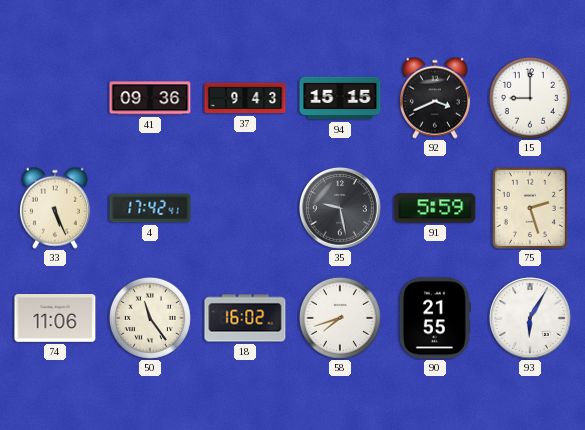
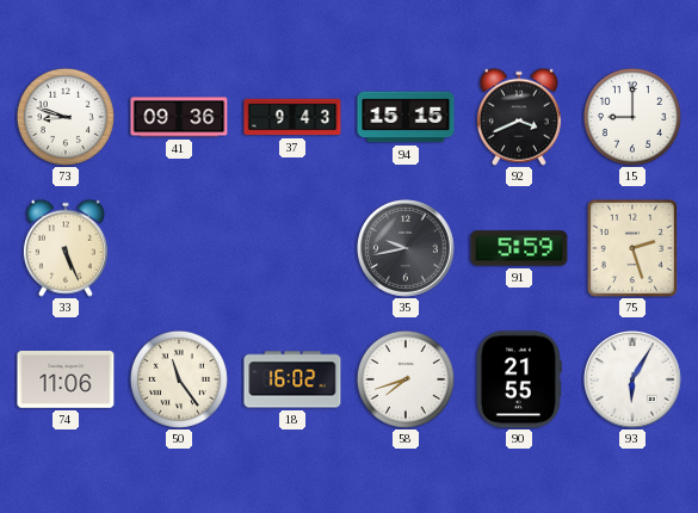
73: none -> 8:48
4: 17:42 -> none
35: 9:28 -> 9:43
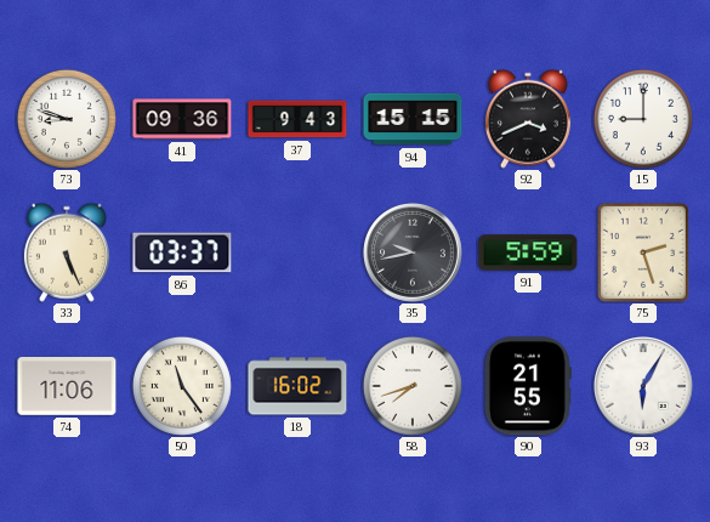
86: none -> 03:37
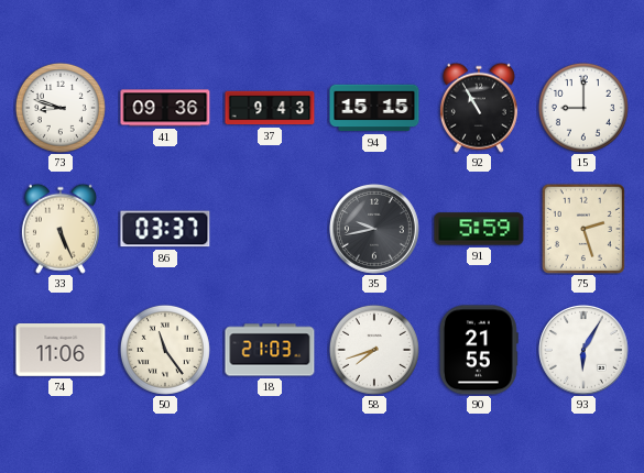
92: 3:41 -> 10:55
18: 16:02 -> 21:03
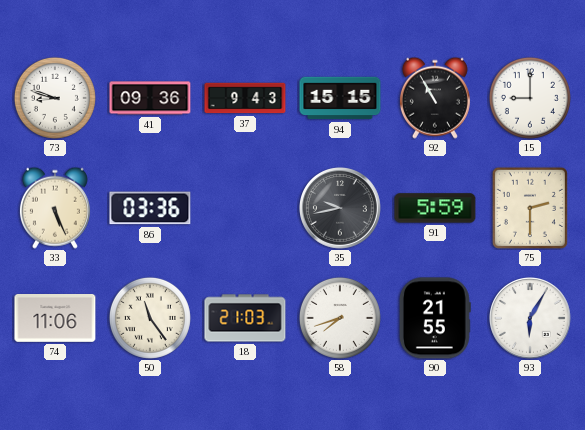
86: 03:37 -> 03:36
75: 2:27 -> 2:30
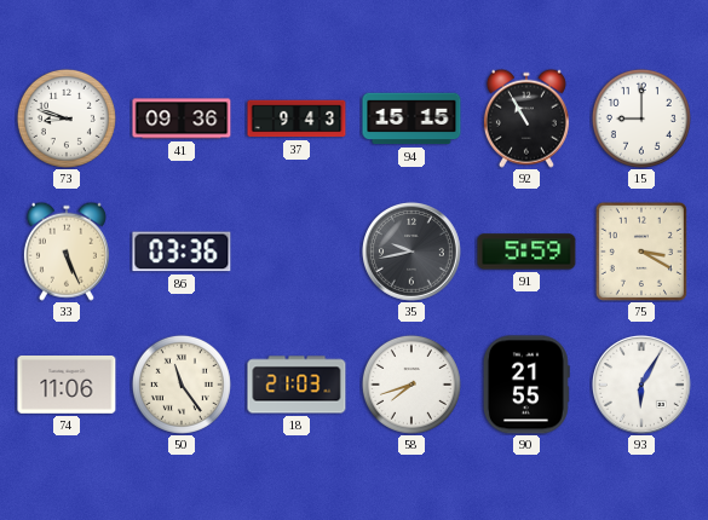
75: 2:30 -> 3:20
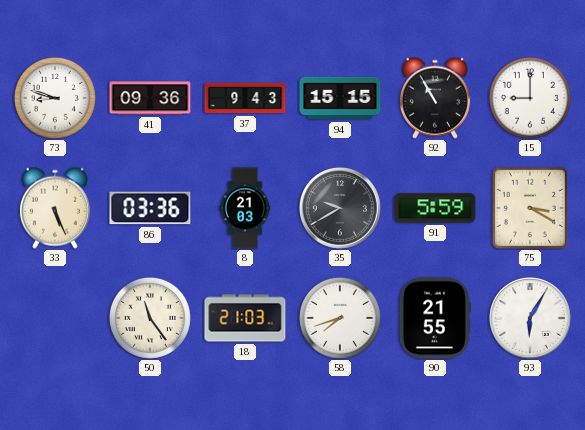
8: none -> 21:03
35: 9:43 -> 9:40
74: 11:06 -> none
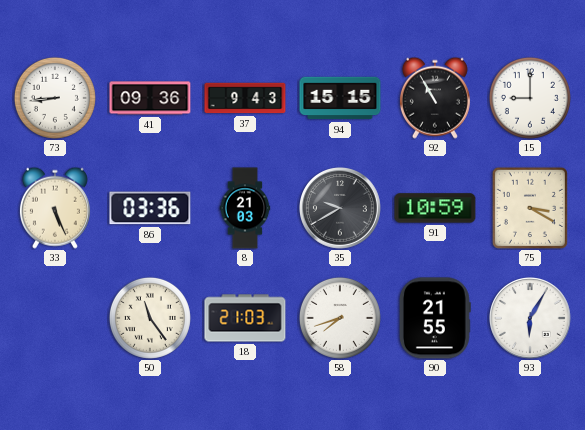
73: 8:48 -> 8:44
91: 5:59 -> 10:59
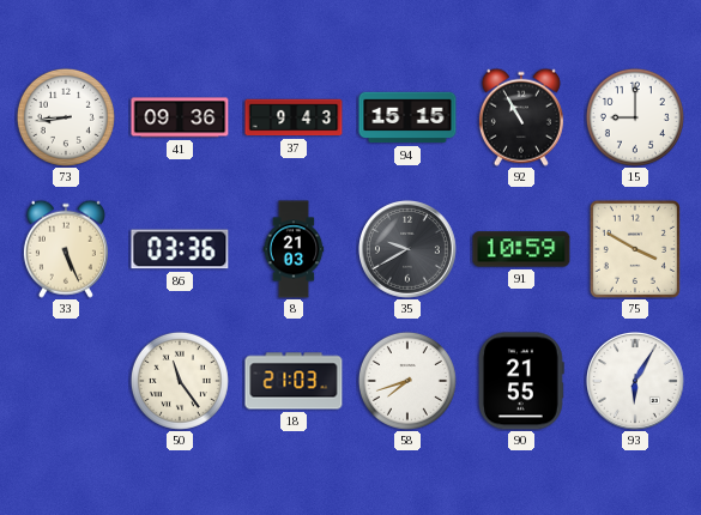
75: 3:20 -> 3:50
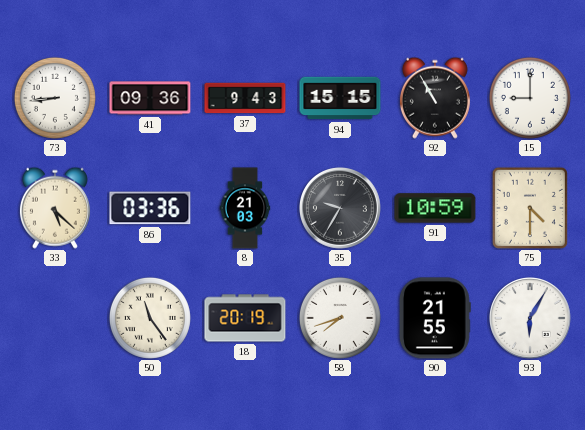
33: 5:26 -> 5:22
35: 9:40 -> 9:35
75: 3:50 -> 4:30
18: 21:03 -> 20:19
